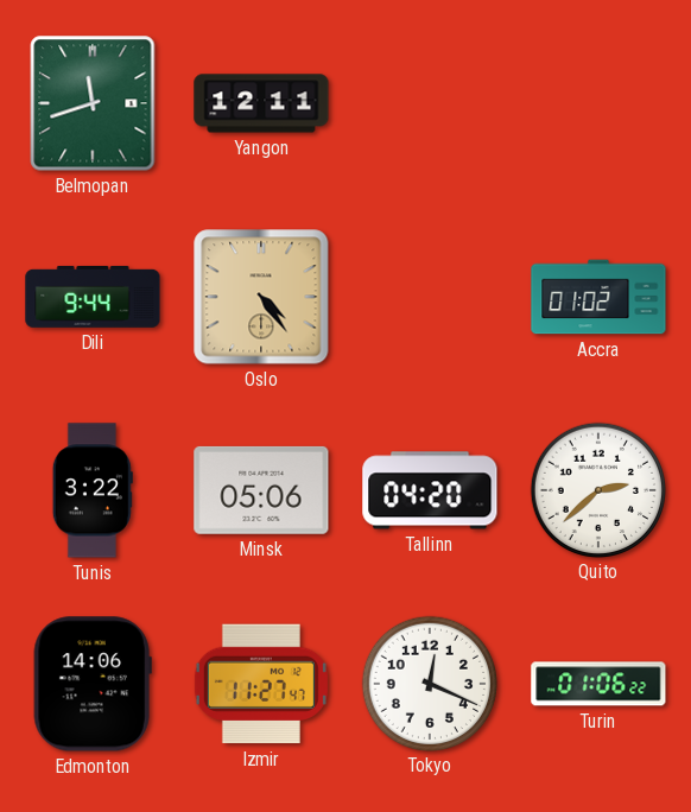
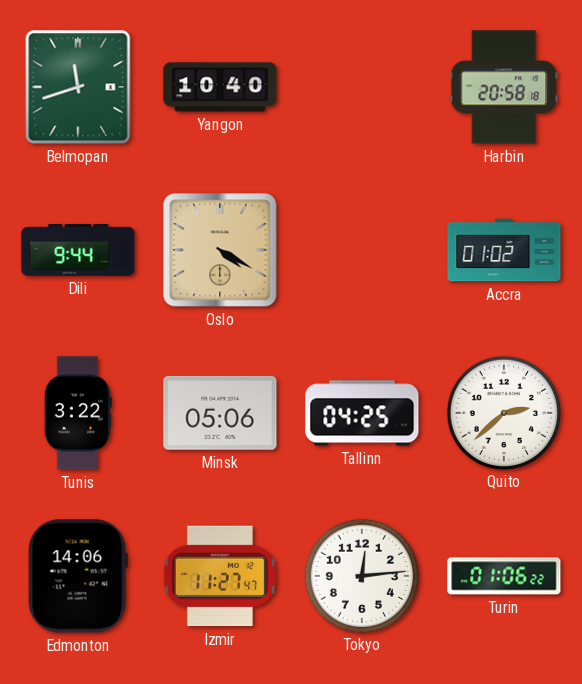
Yangon: 12:11 -> 10:40
Harbin: none -> 20:58
Oslo: 4:24 -> 4:20
Tallinn: 04:20 -> 04:25
Tokyo: 12:19 -> 12:14
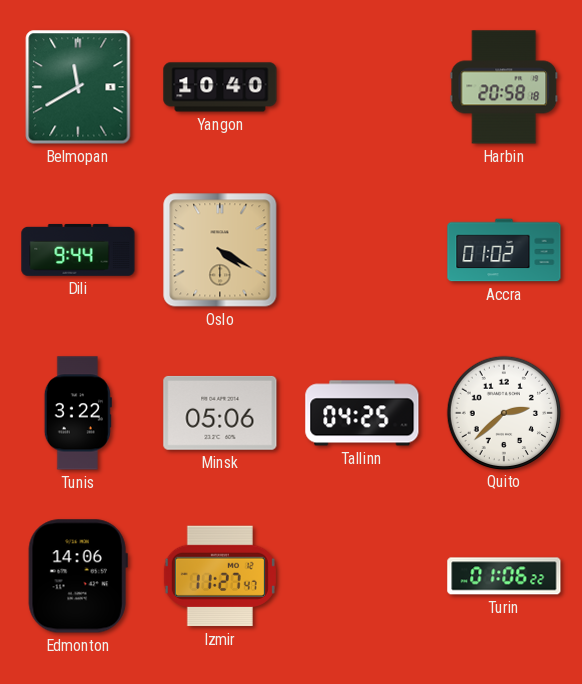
Belmopan: 11:42 -> 11:40
Tokyo: 12:14 -> none
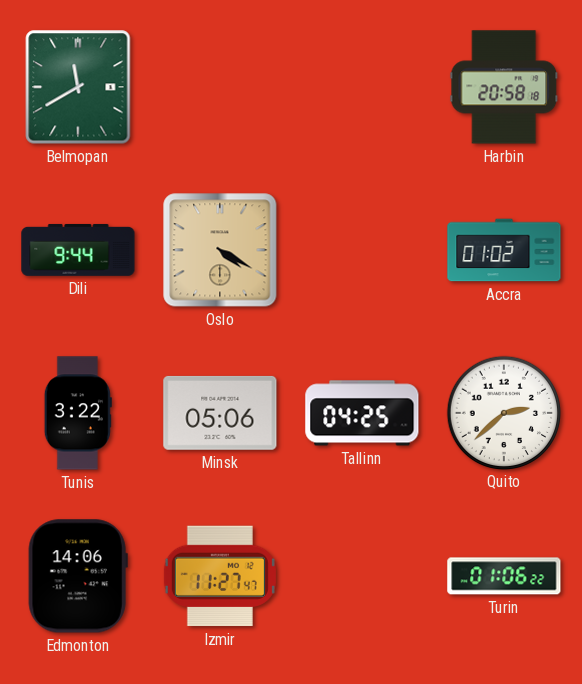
Yangon: 10:40 -> none
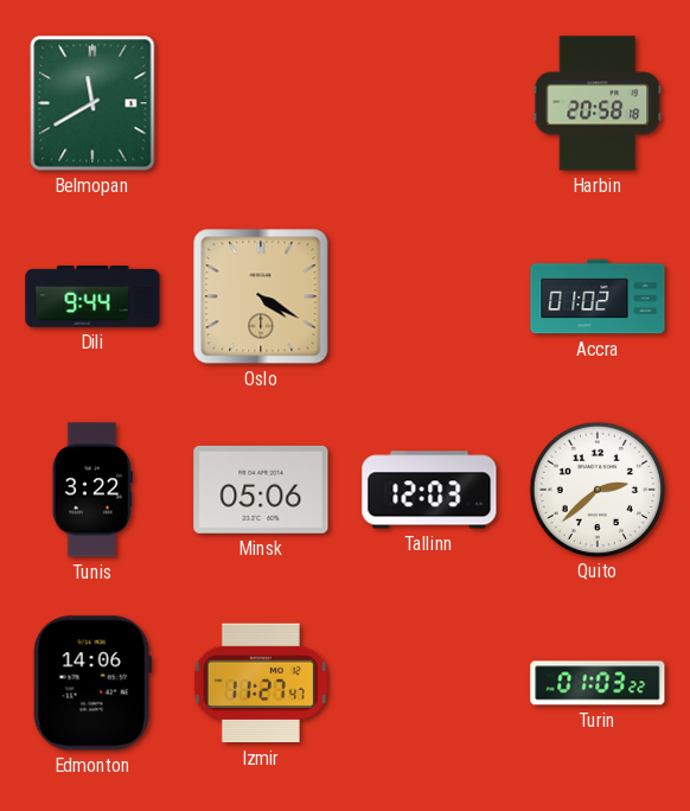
Tallinn: 04:25 -> 12:03
Turin: 01:06 -> 01:03
